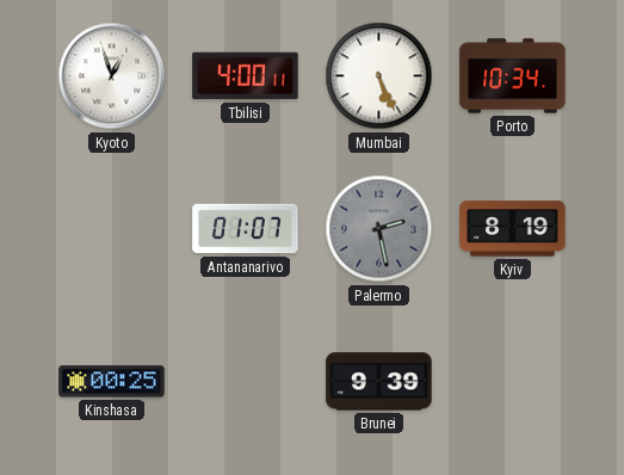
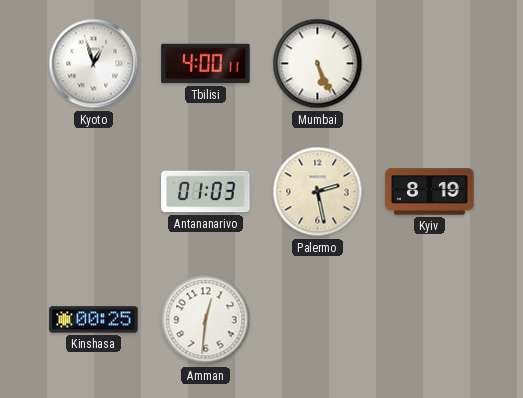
Porto: 10:34 -> none
Antananarivo: 01:07 -> 01:03
Palermo dial: grey -> cream
Amman: none -> 12:31
Brunei: 9:39 -> none
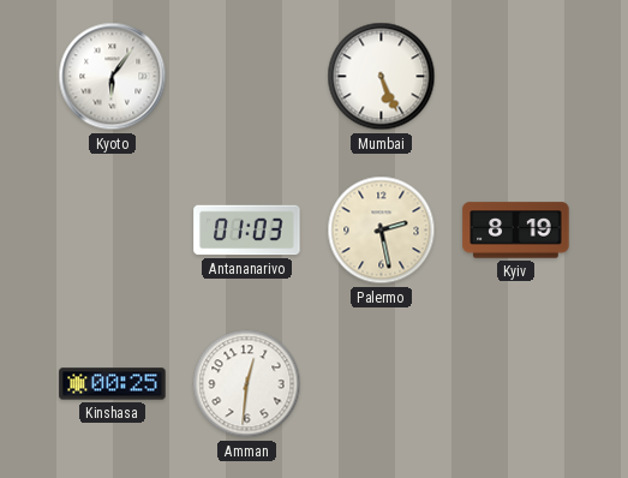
Kyoto: 12:57 -> 6:06
Tbilisi: 4:00 -> none
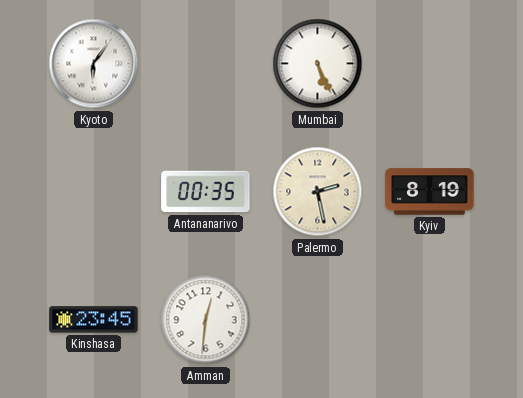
Antananarivo: 01:03 -> 00:35
Kinshasa: 00:25 -> 23:45
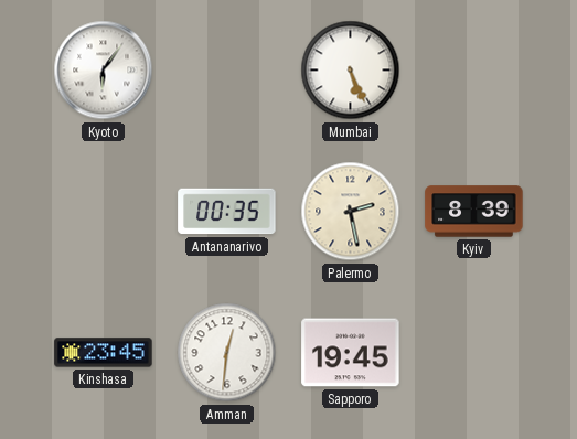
Kyiv: 8:19 -> 8:39
Sapporo: none -> 19:45
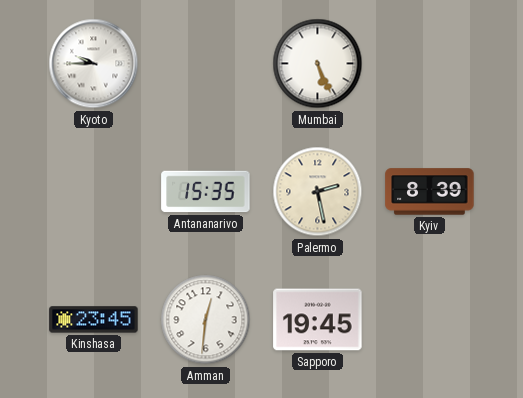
Kyoto: 6:06 -> 9:45
Antananarivo: 00:35 -> 15:35
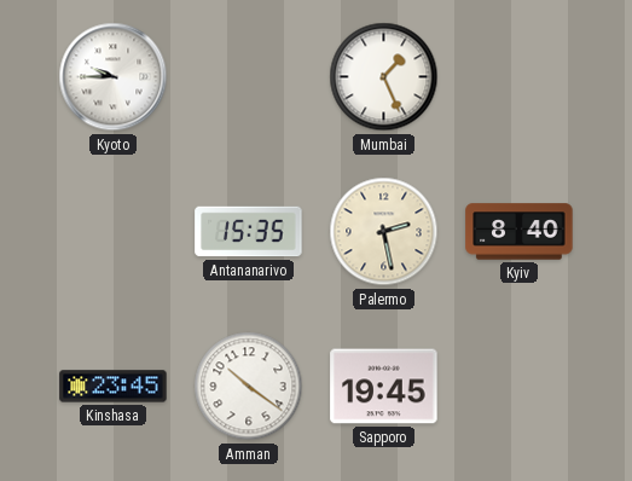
Mumbai: 5:26 -> 1:26
Kyiv: 8:39 -> 8:40
Amman: 12:31 -> 10:21
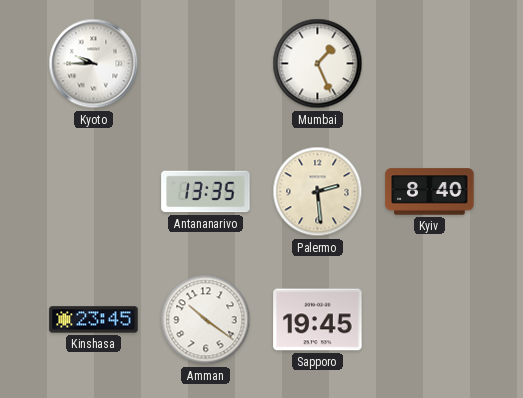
Antananarivo: 15:35 -> 13:35
Palermo: 2:28 -> 2:29
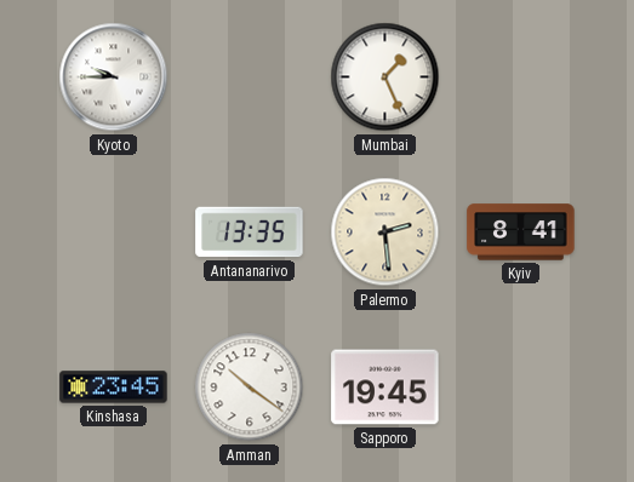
Kyiv: 8:40 -> 8:41
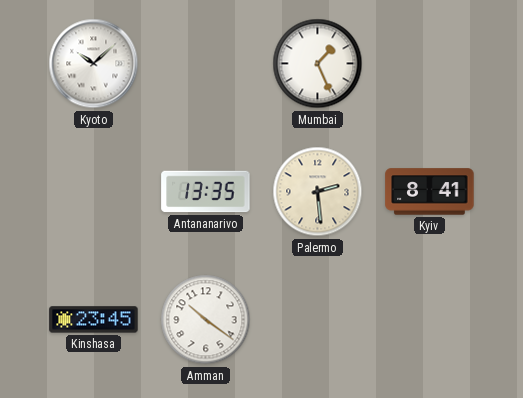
Kyoto: 9:45 -> 10:08
Sapporo: 19:45 -> none
